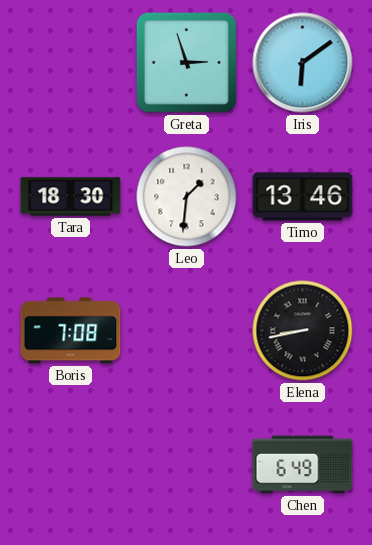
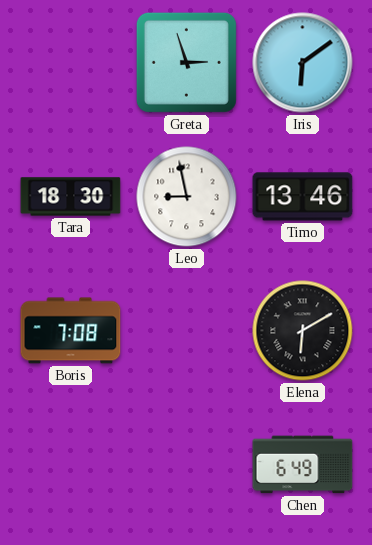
Leo: 1:31 -> 8:58
Elena: 8:43 -> 6:10
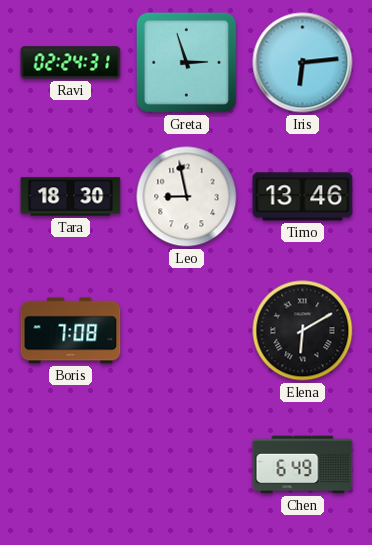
Ravi: none -> 02:24
Iris: 6:09 -> 6:14
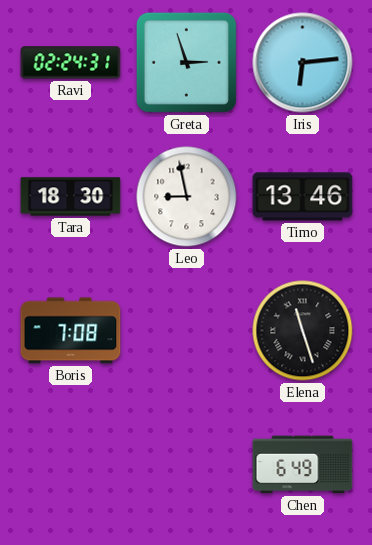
Elena: 6:10 -> 11:27
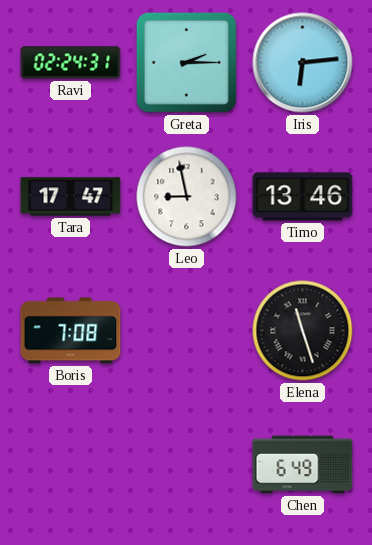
Greta: 2:57 -> 2:15
Tara: 18:30 -> 17:47
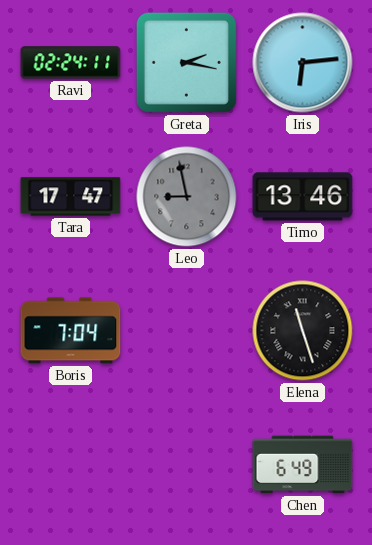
Ravi: 02:24:31 -> 02:24:11
Greta: 2:15 -> 2:17
Leo dial: white -> grey
Boris: 7:08 -> 7:04
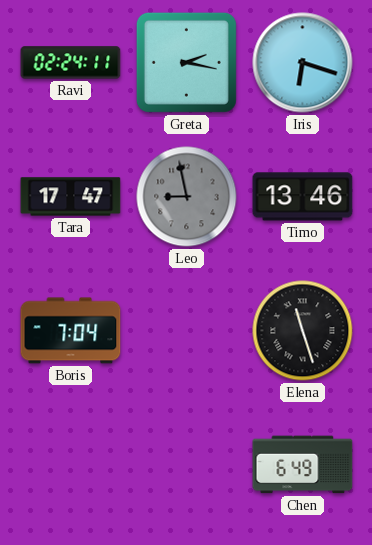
Iris: 6:14 -> 6:18
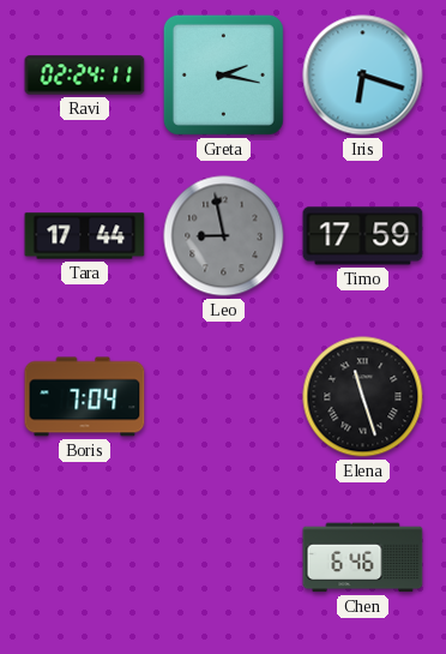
Tara: 17:47 -> 17:44
Timo: 13:46 -> 17:59
Chen: 6:49 -> 6:46
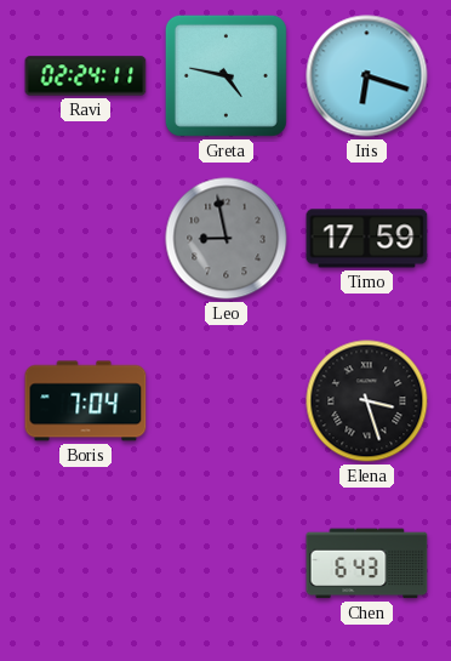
Greta: 2:17 -> 4:47
Tara: 17:44 -> none
Elena: 11:27 -> 3:27
Chen: 6:46 -> 6:43
